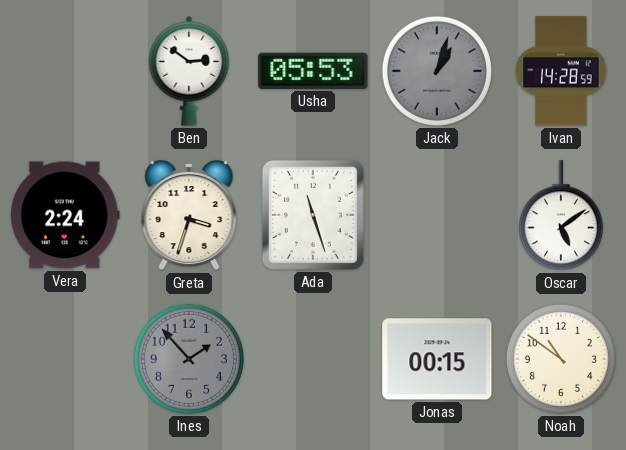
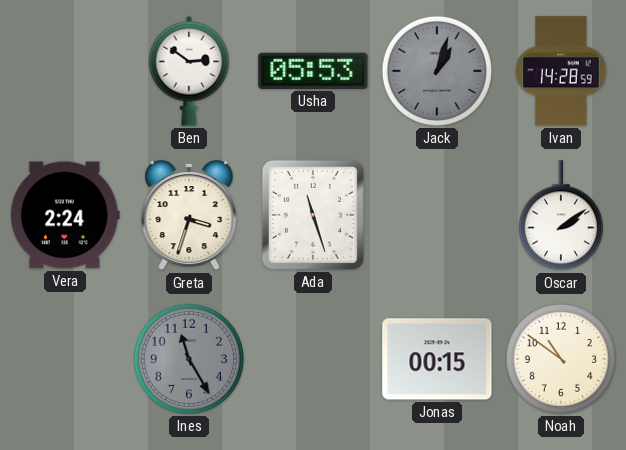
Oscar: 5:09 -> 2:09
Ines: 1:53 -> 11:25
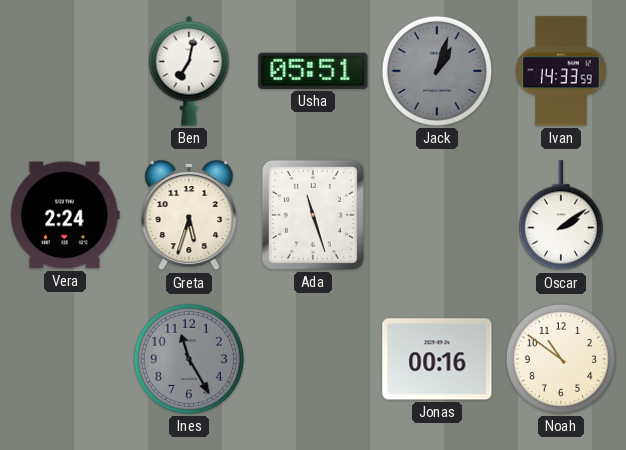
Ben: 2:51 -> 7:02
Usha: 05:53 -> 05:51
Ivan: 14:28 -> 14:33
Greta: 3:33 -> 5:33
Jonas: 00:15 -> 00:16
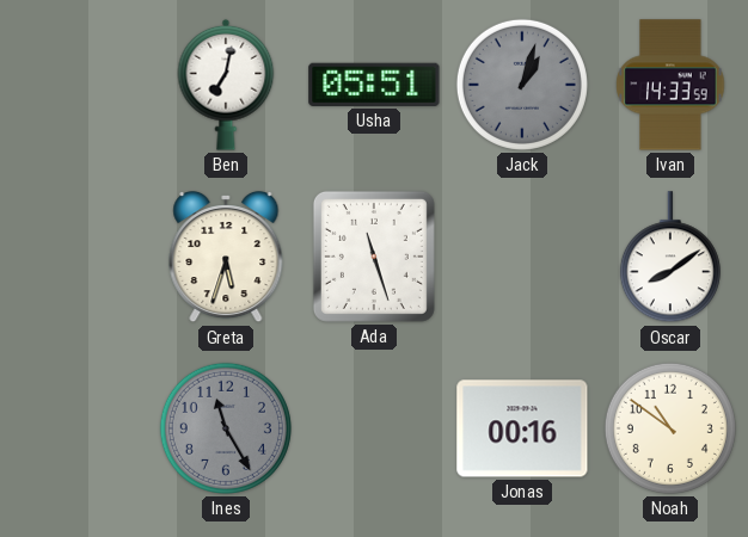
Vera: 2:24 -> none
Oscar: 2:09 -> 8:09
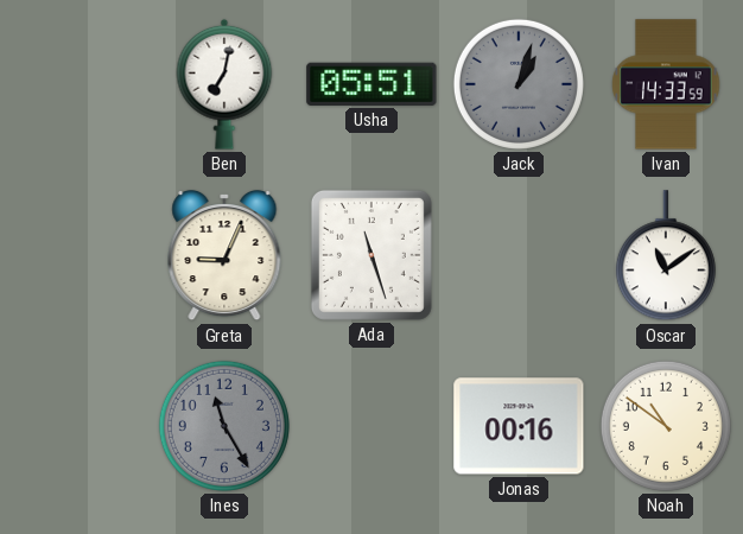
Greta: 5:33 -> 9:04
Oscar: 8:09 -> 11:09
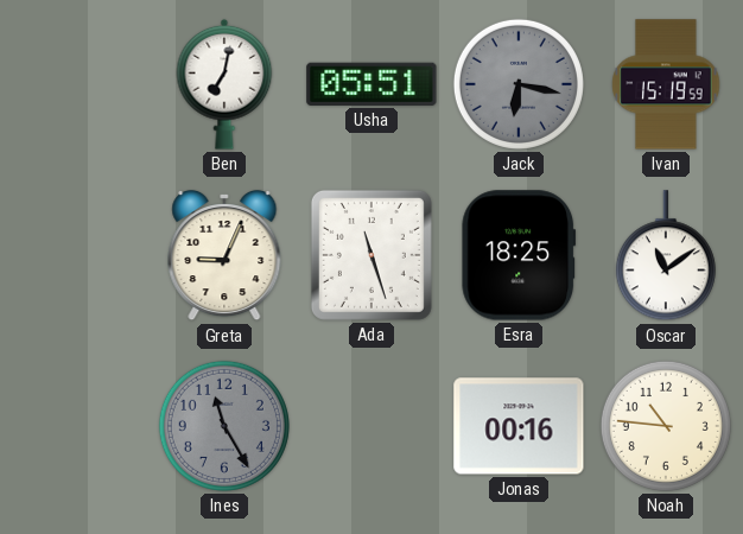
Jack: 1:03 -> 6:17
Ivan: 14:33 -> 15:19
Esra: none -> 18:25
Noah: 10:51 -> 10:46
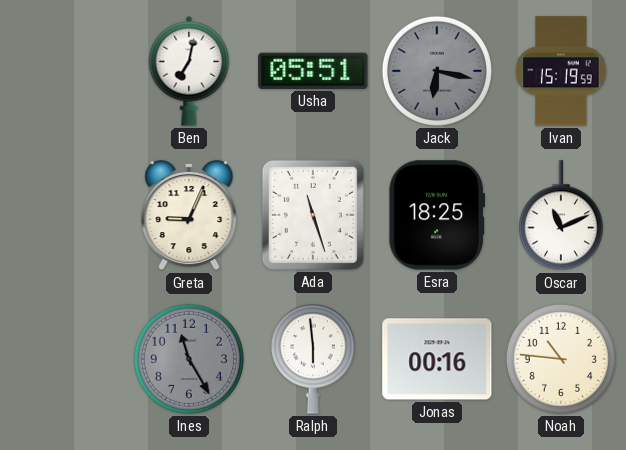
Oscar: 11:09 -> 11:11
Ralph: none -> 5:59
